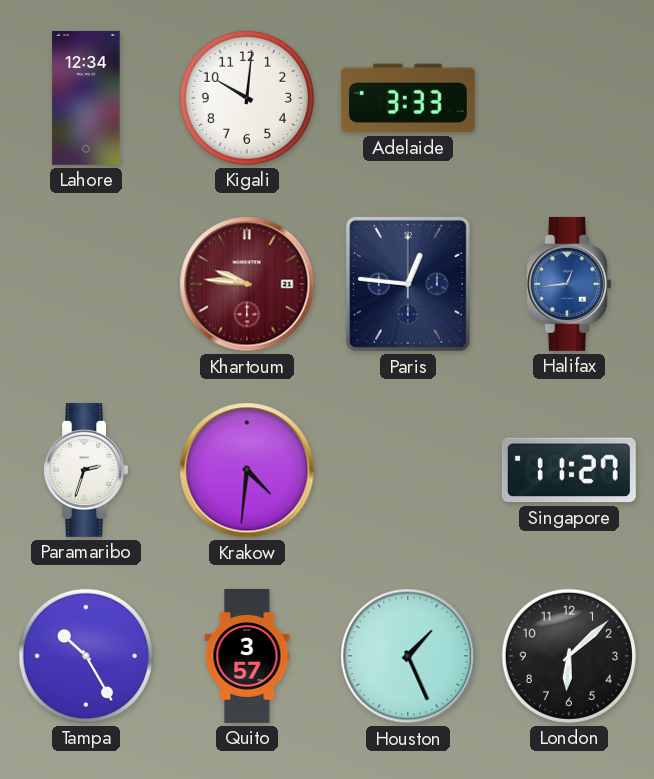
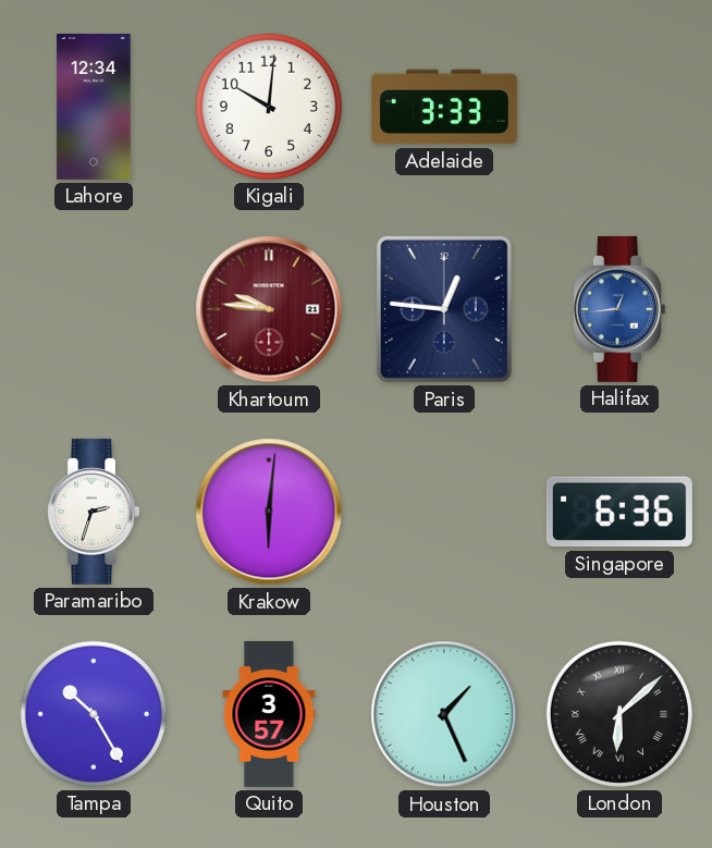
Krakow: 4:31 -> 6:01
Singapore: 11:27 -> 6:36
London numerals: Arabic -> Roman
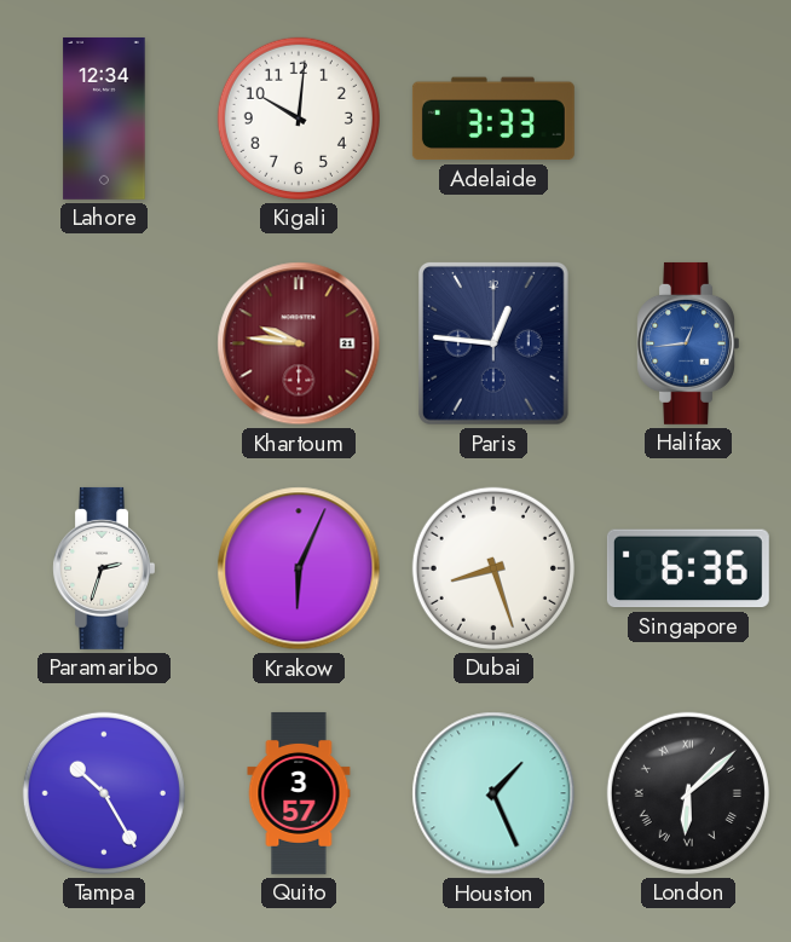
Krakow: 6:01 -> 6:04
Dubai: none -> 8:27
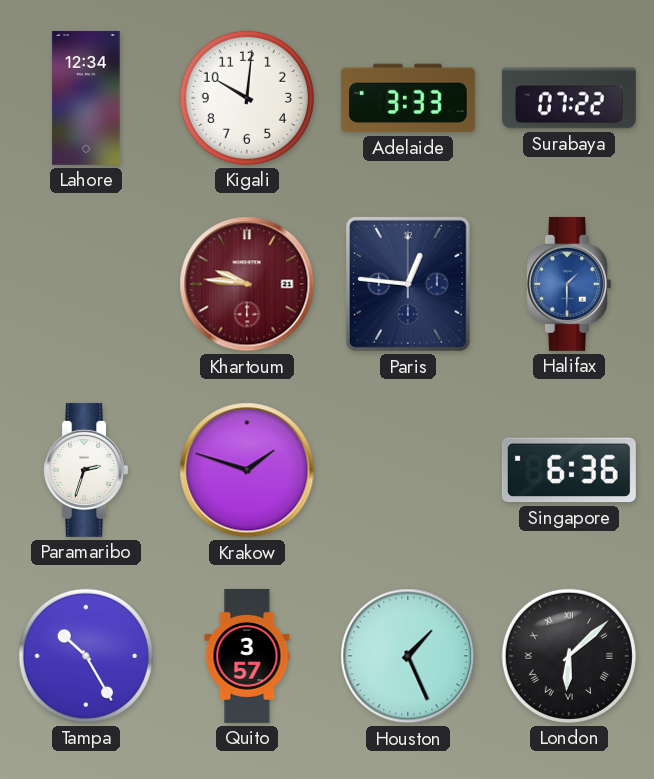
Surabaya: none -> 07:22
Halifax: 12:44 -> 1:30
Krakow: 6:04 -> 1:48
Dubai: 8:27 -> none
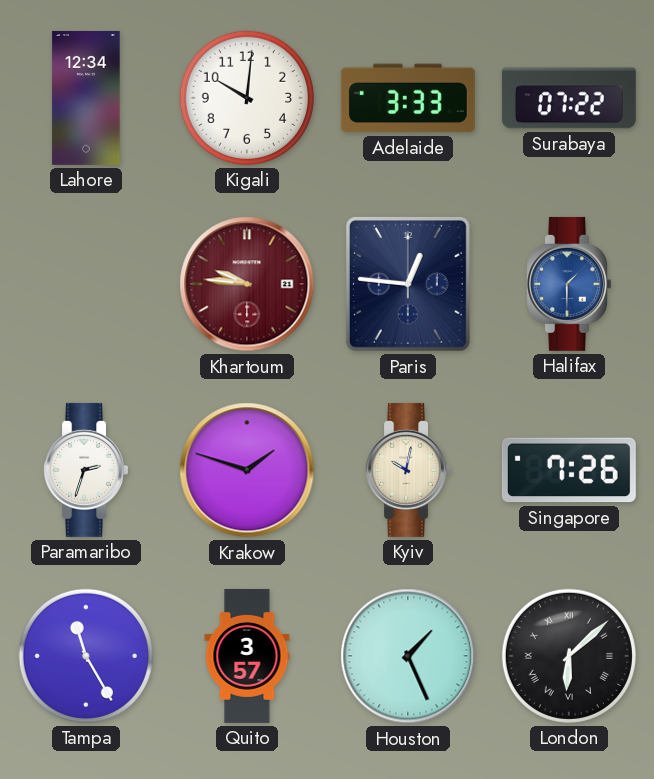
Kyiv: none -> 10:02
Singapore: 6:36 -> 7:26
Tampa: 10:25 -> 11:25
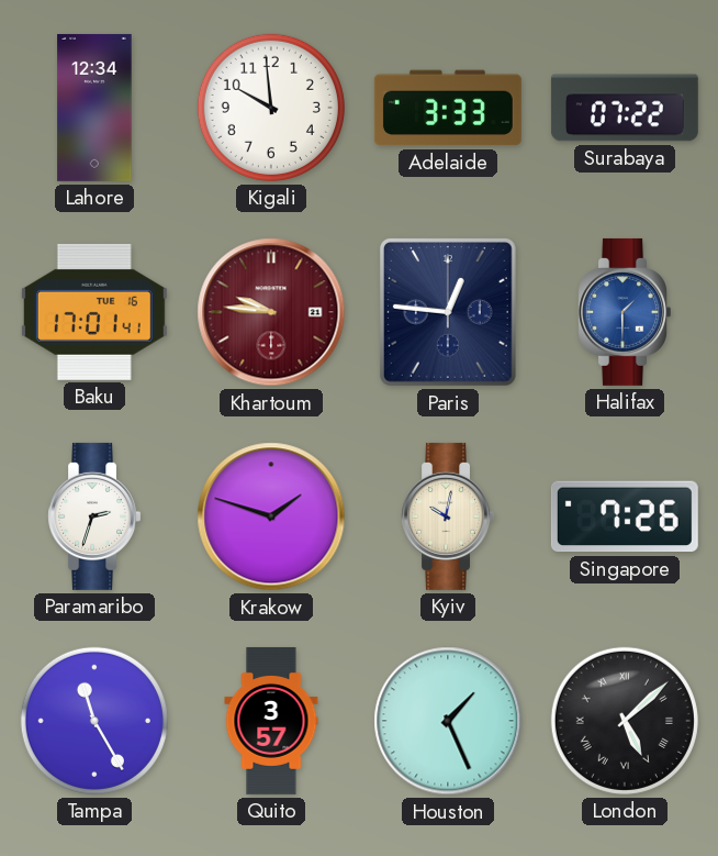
Kigali: 10:01 -> 9:59
Baku: none -> 17:01
London: 6:08 -> 5:08
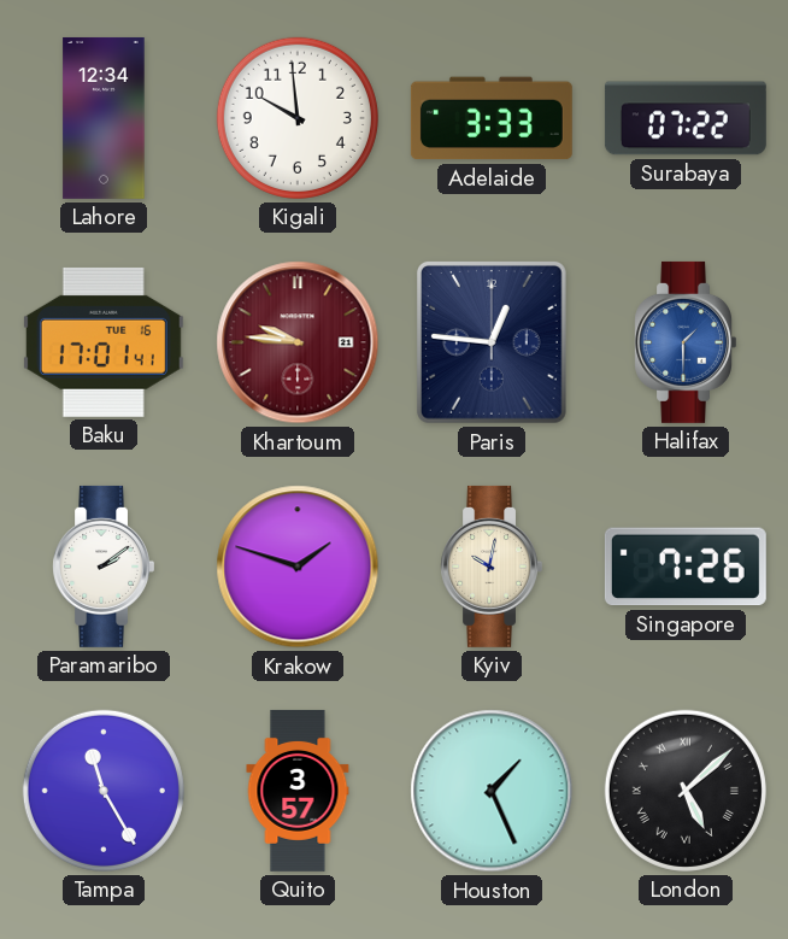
Paramaribo: 2:33 -> 2:09
